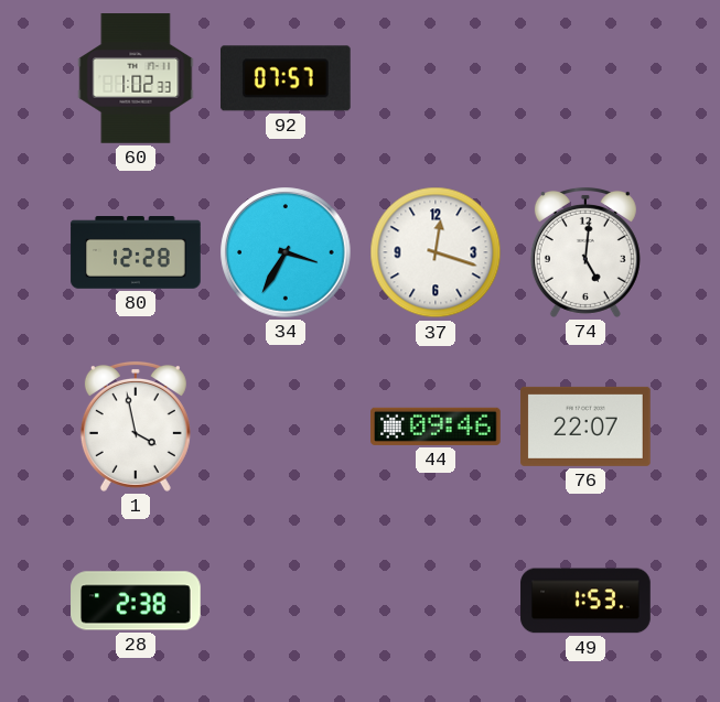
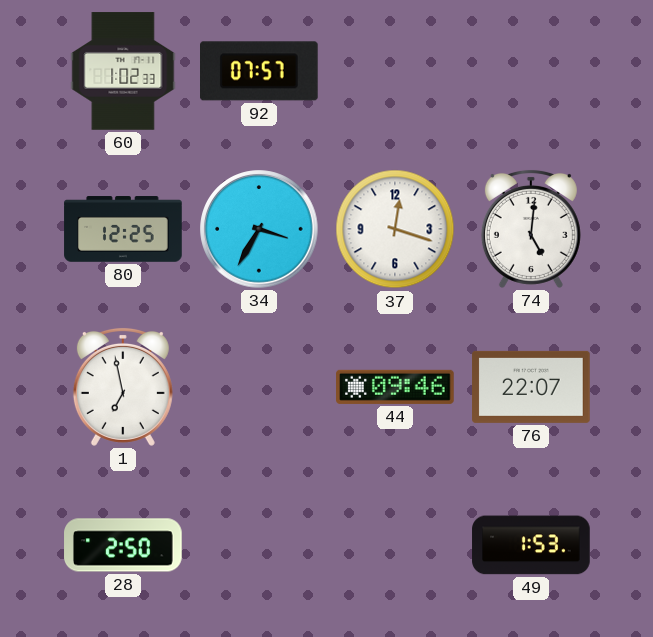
80: 12:28 -> 12:25
1: 3:58 -> 6:58
28: 2:38 -> 2:50
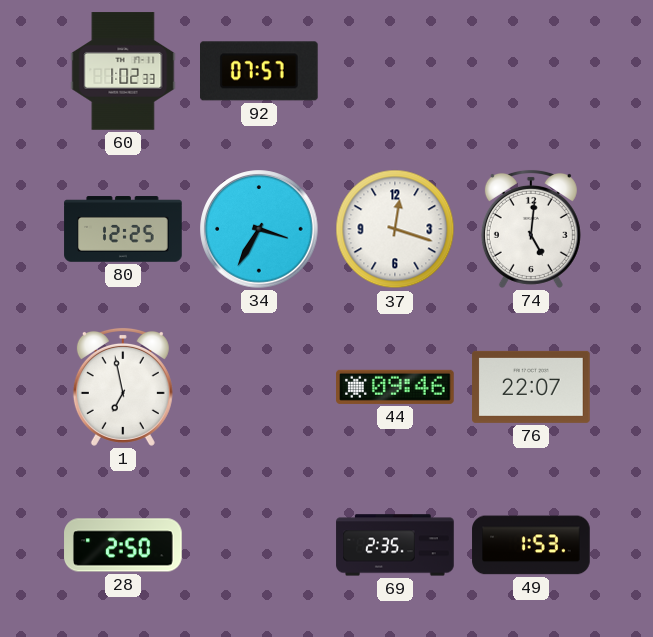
69: none -> 2:35
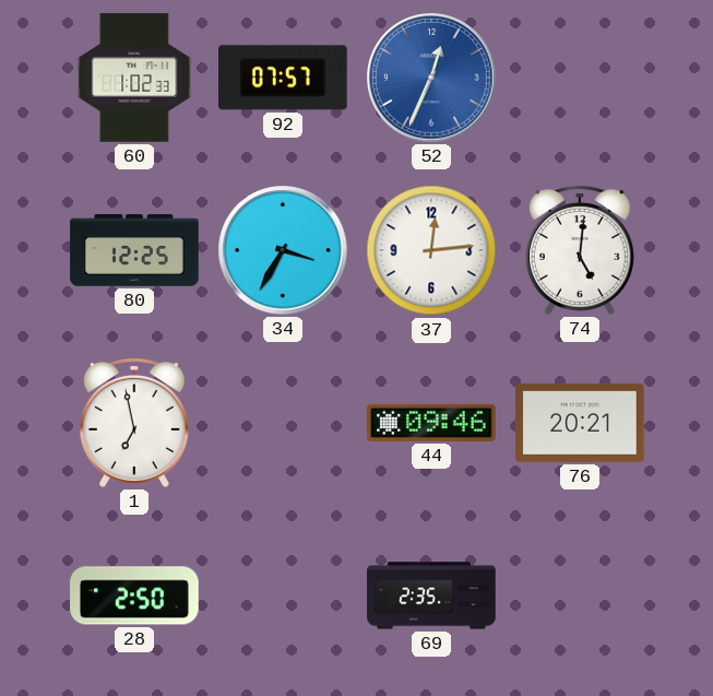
52: none -> 12:34
37: 12:18 -> 12:14
76: 22:07 -> 20:21
49: 1:53 -> none
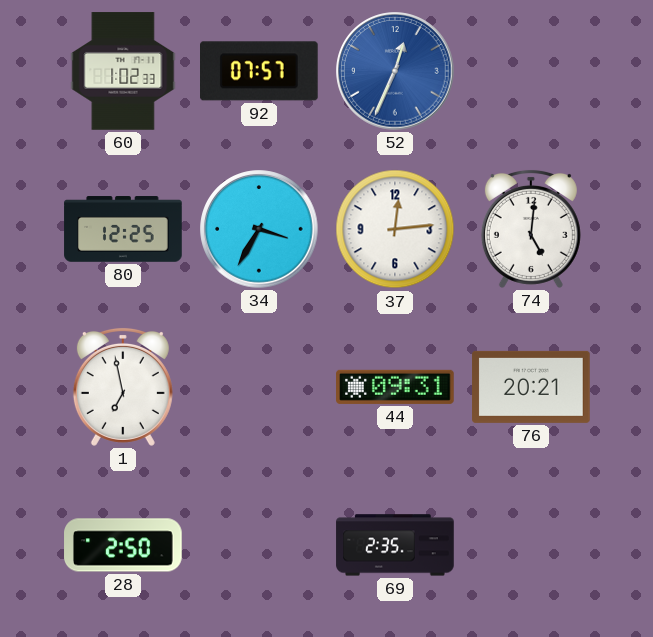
44: 09:46 -> 09:31
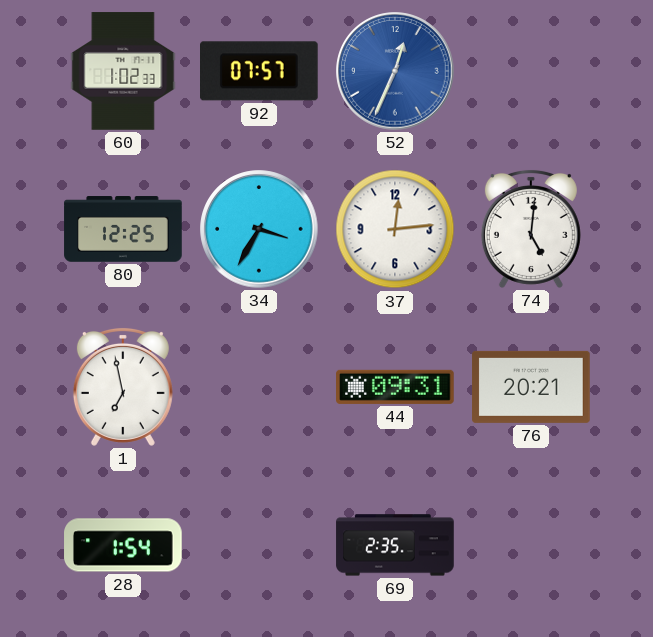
28: 2:50 -> 1:54
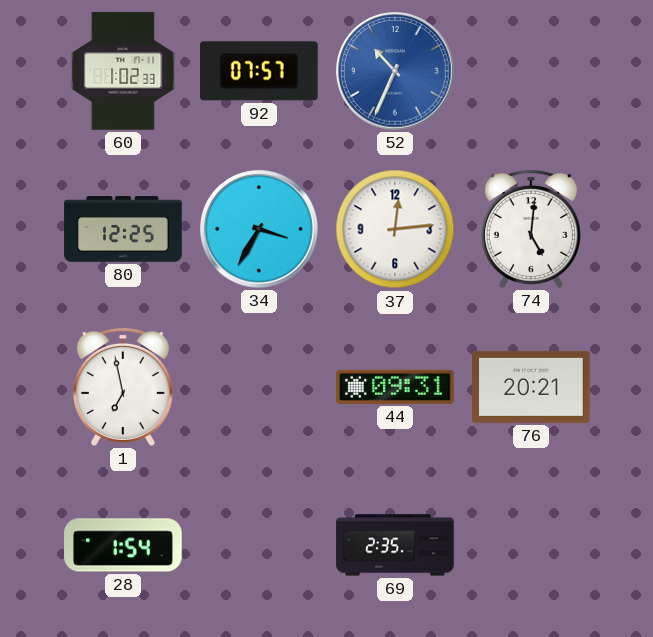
52: 12:34 -> 10:34
